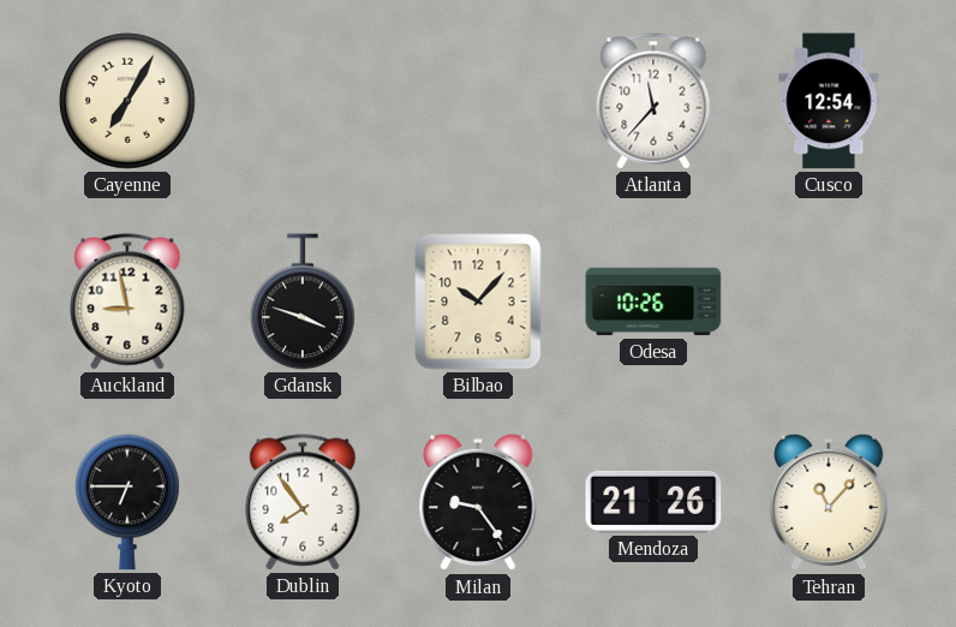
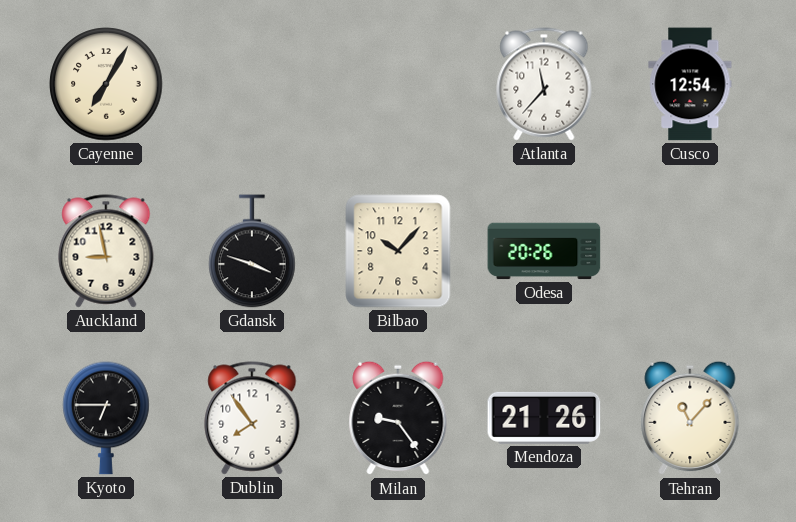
Odesa: 10:26 -> 20:26
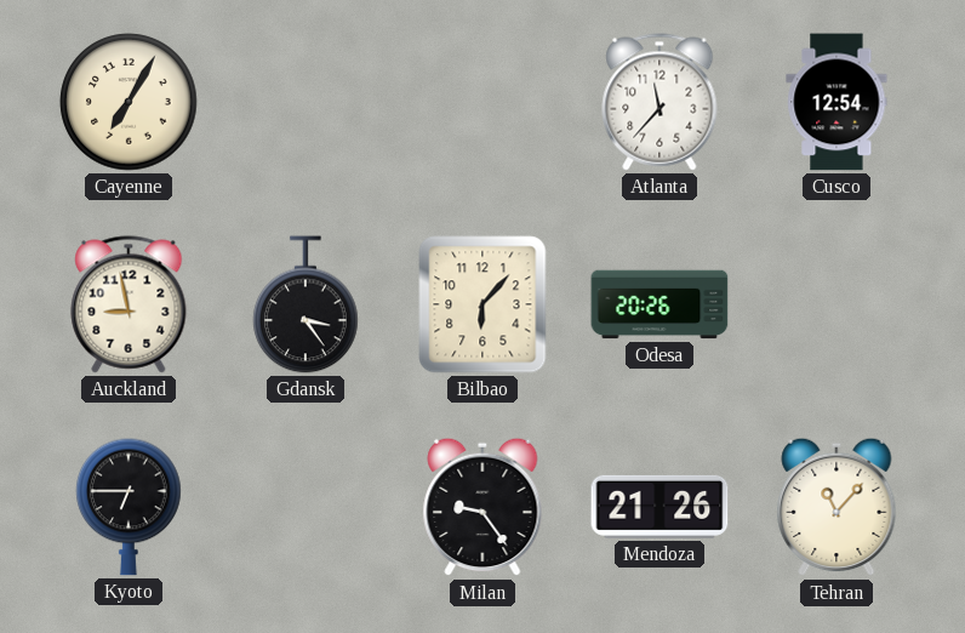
Gdansk: 3:48 -> 3:24
Bilbao: 10:07 -> 6:07
Dublin: 7:54 -> none
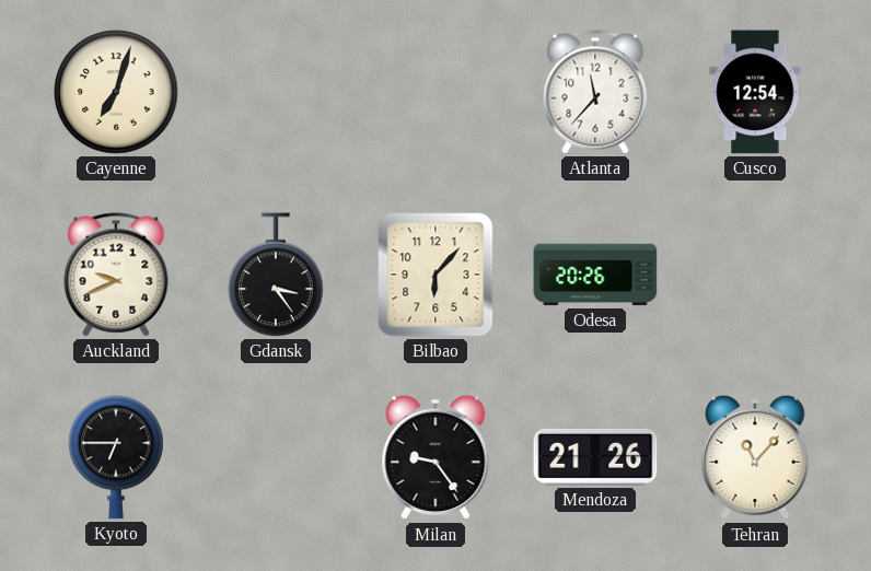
Cayenne: 7:05 -> 7:03
Auckland: 8:58 -> 9:41
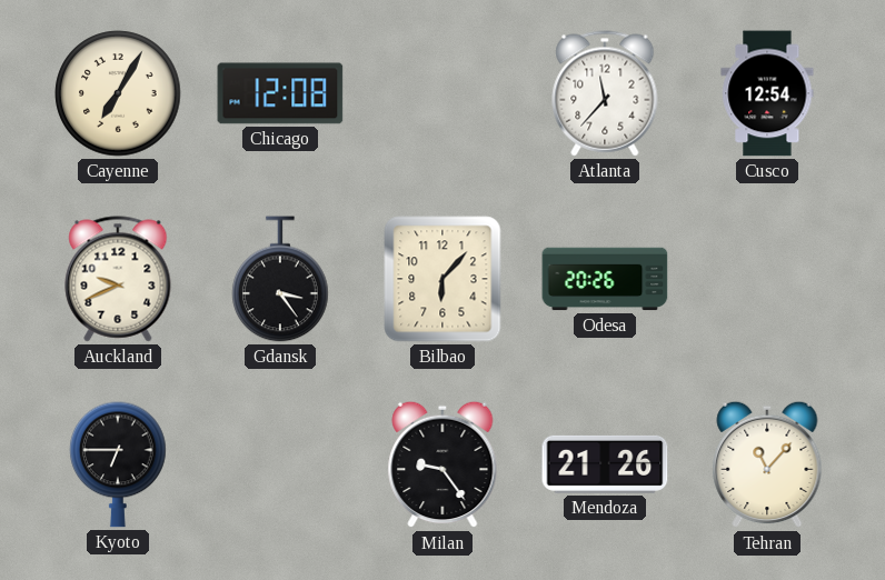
Cayenne: 7:03 -> 7:05
Chicago: none -> 12:08
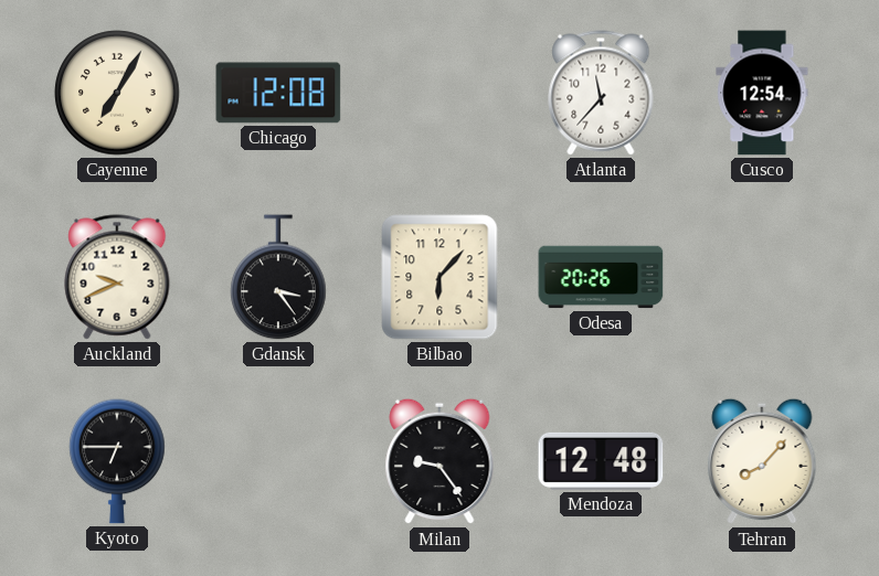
Mendoza: 21:26 -> 12:48
Tehran: 11:07 -> 8:07
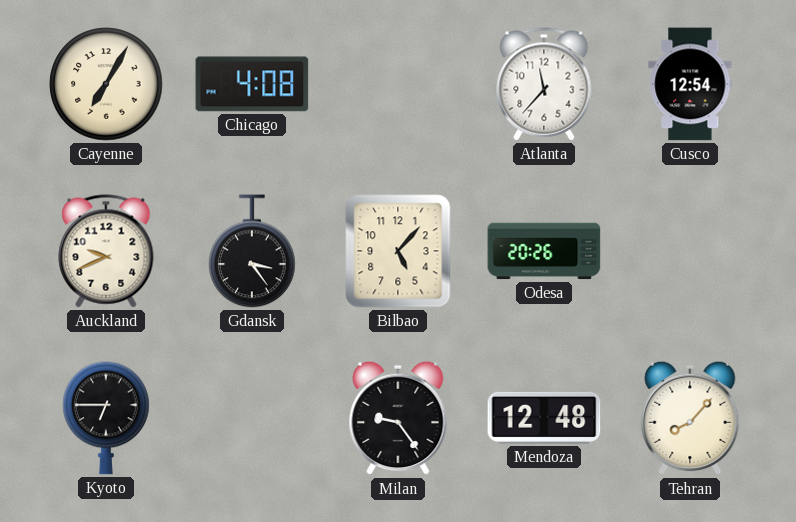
Chicago: 12:08 -> 4:08
Bilbao: 6:07 -> 5:07
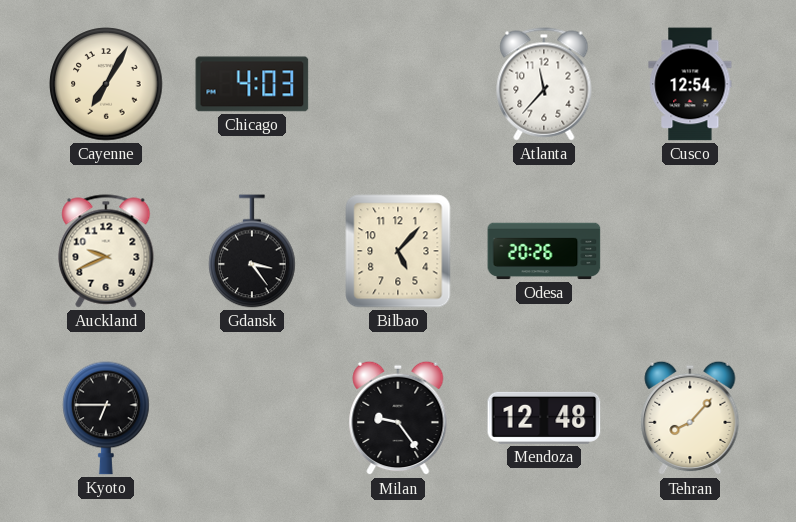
Chicago: 4:08 -> 4:03
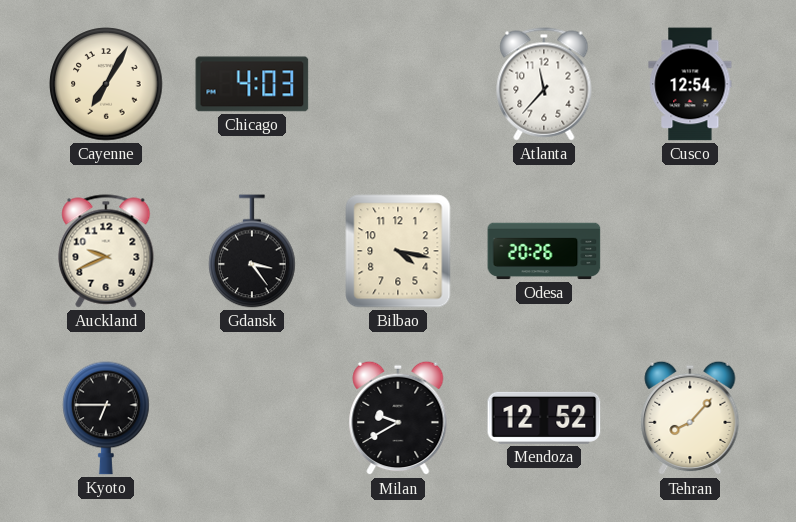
Bilbao: 5:07 -> 4:17
Milan: 9:24 -> 9:40
Mendoza: 12:48 -> 12:52
